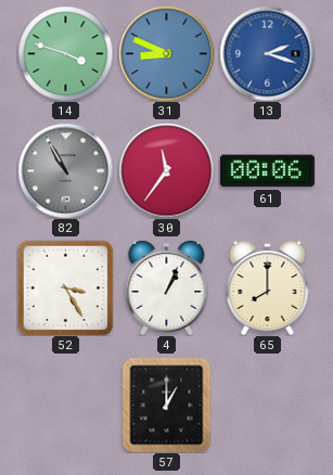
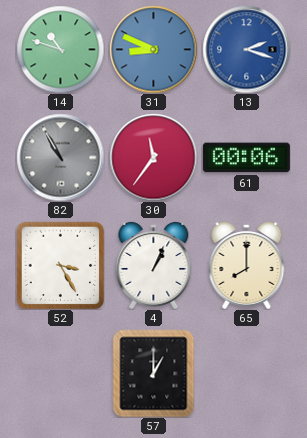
14: 3:48 -> 10:48
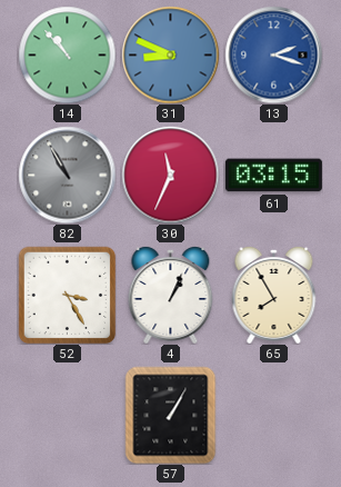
14: 10:48 -> 10:53
30: 11:36 -> 11:34
61: 00:06 -> 03:15
65: 8:00 -> 7:55
57: 1:00 -> 1:05
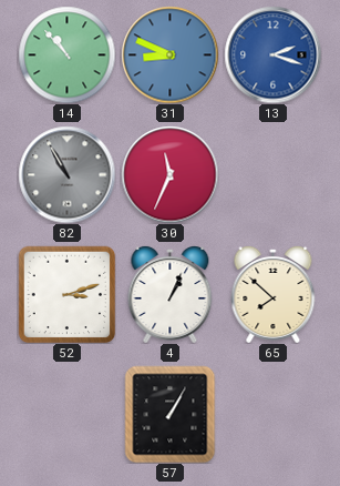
61: 03:15 -> none
52: 3:25 -> 3:12
65: 7:55 -> 7:52
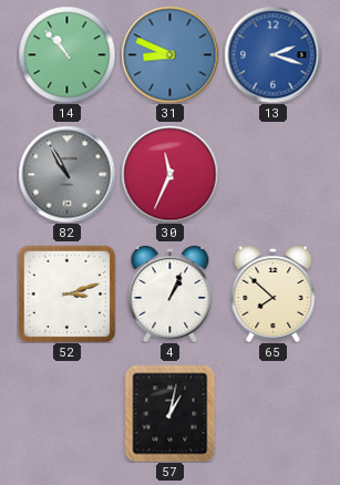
57: 1:05 -> 1:02
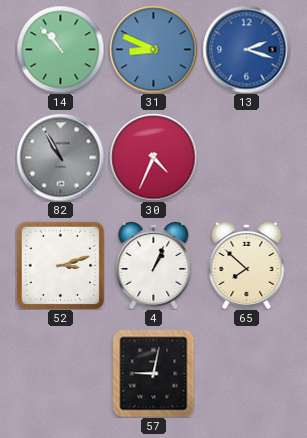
30: 11:34 -> 4:34
57: 1:02 -> 9:02
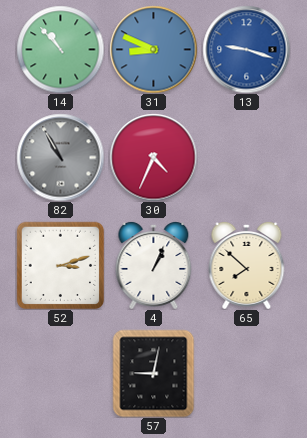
13: 2:18 -> 9:18
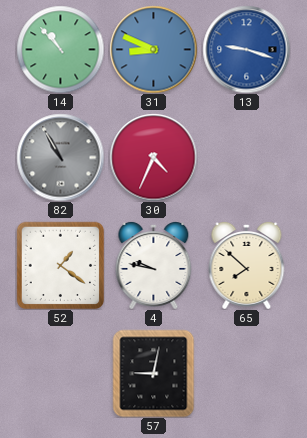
52: 3:12 -> 1:21
4: 1:04 -> 9:47
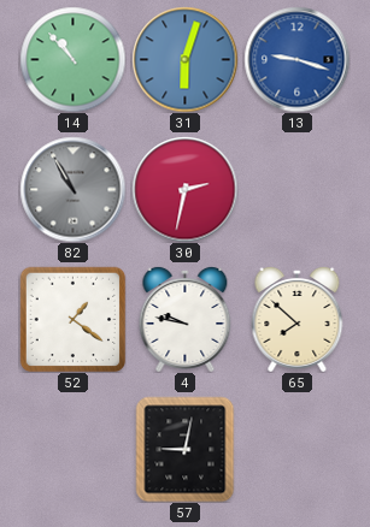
31: 8:49 -> 6:03
30: 4:34 -> 2:32
